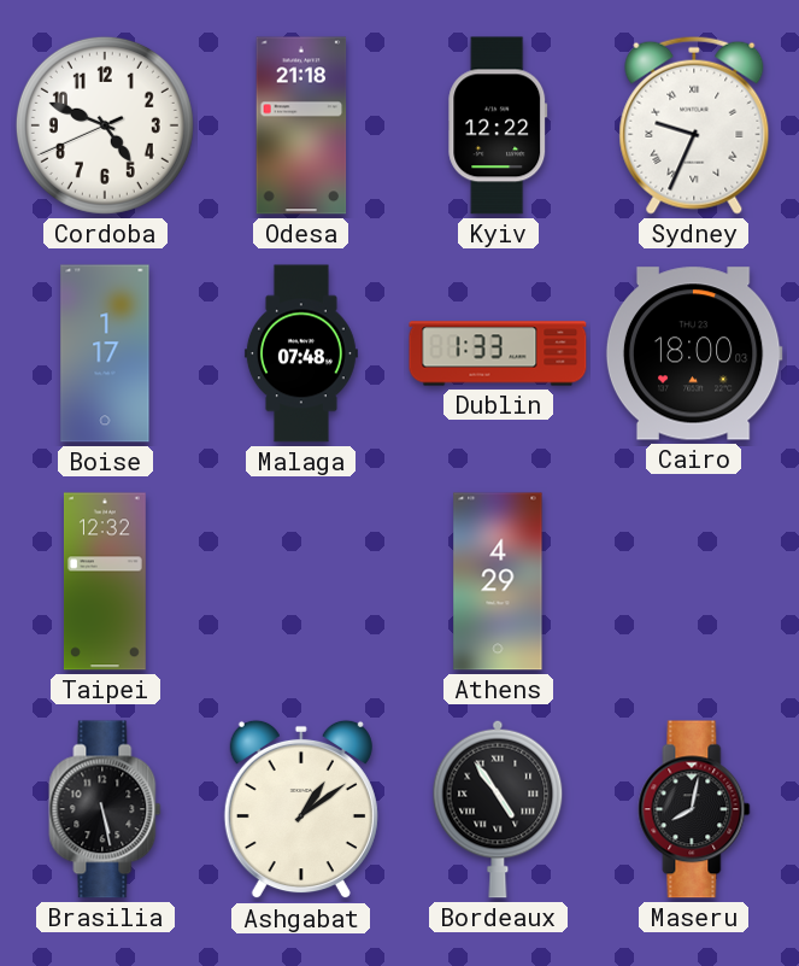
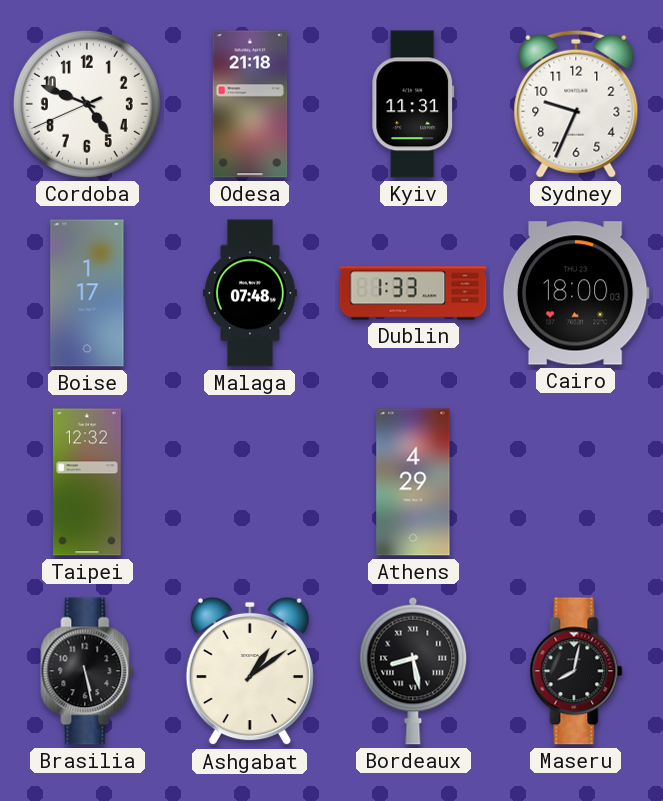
Kyiv: 12:22 -> 11:31
Sydney numerals: Roman -> Arabic
Bordeaux: 4:54 -> 8:28
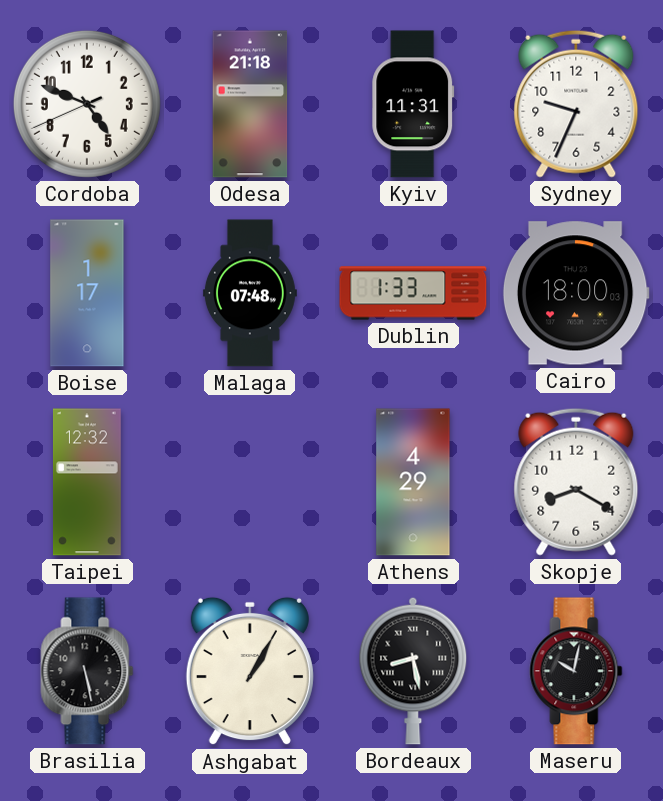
Skopje: none -> 8:20
Ashgabat: 1:09 -> 1:05
Maseru: 8:02 -> 10:02
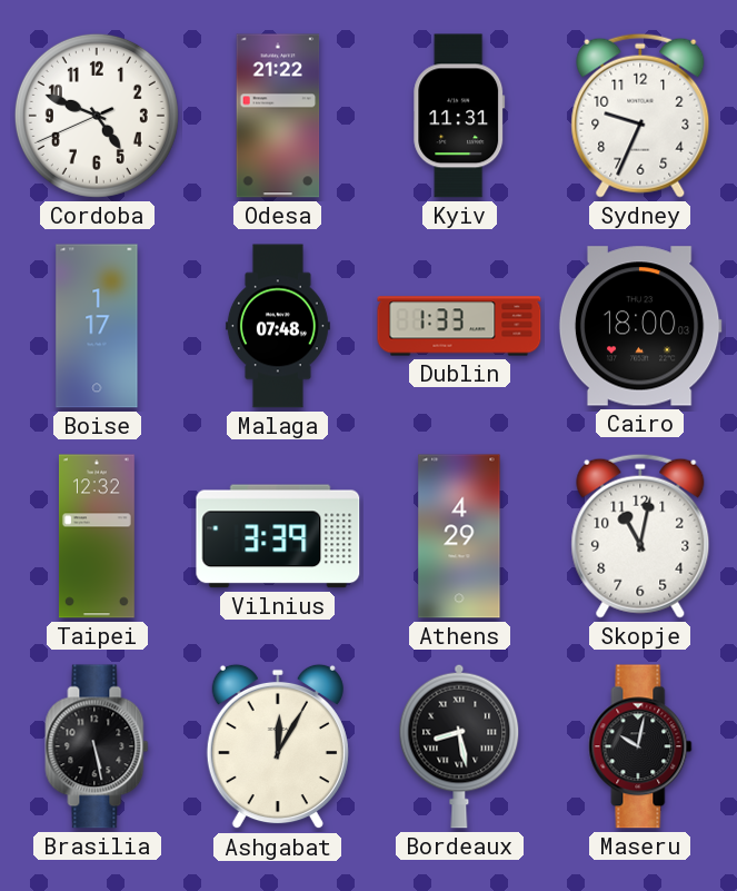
Odesa: 21:18 -> 21:22
Vilnius: none -> 3:39
Skopje: 8:20 -> 11:02
Ashgabat: 1:05 -> 12:05
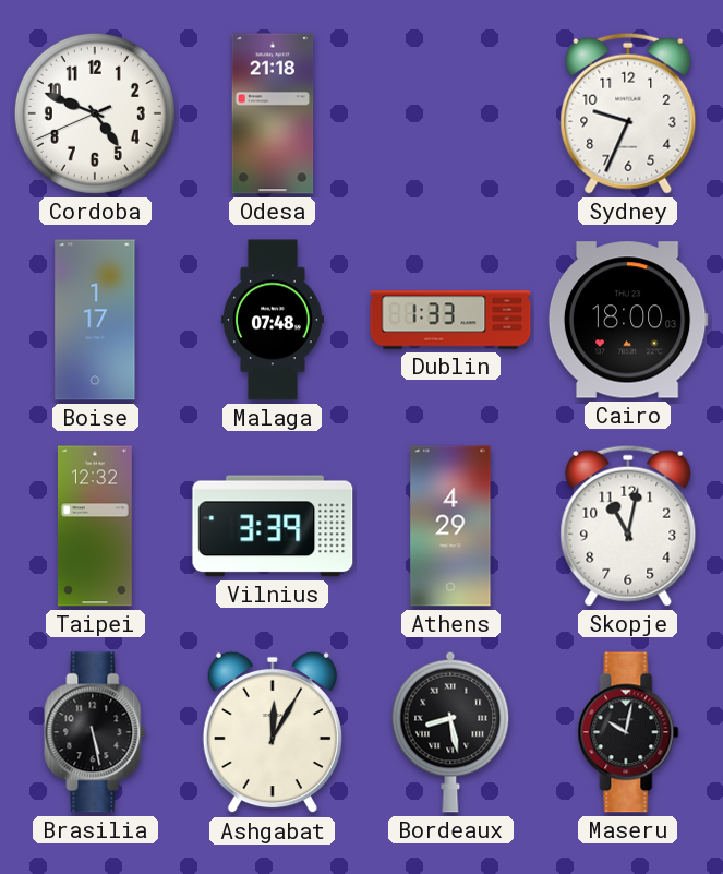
Odesa: 21:22 -> 21:18
Kyiv: 11:31 -> none
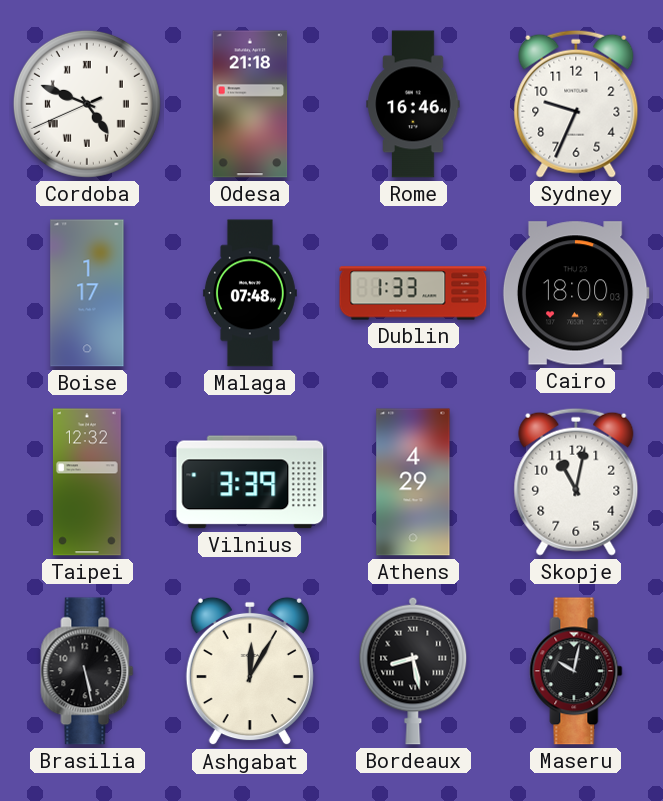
Cordoba numerals: Arabic -> Roman
Rome: none -> 16:46
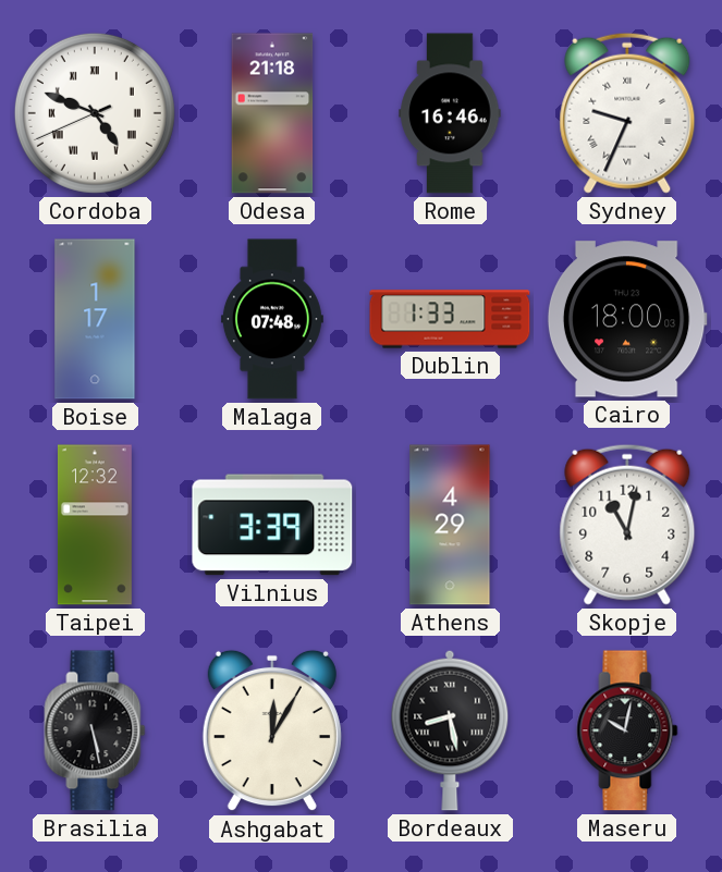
Sydney numerals: Arabic -> Roman
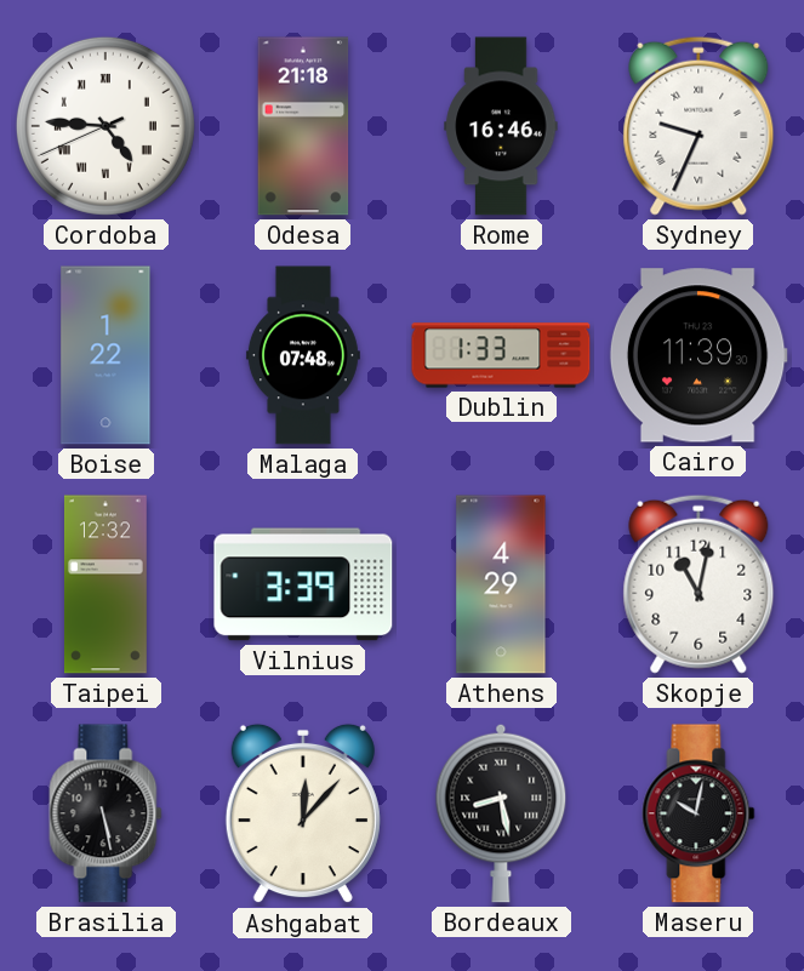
Cordoba: 4:48 -> 4:45
Boise: 1:17 -> 1:22
Cairo: 18:00 -> 11:39
Ashgabat: 12:05 -> 12:07
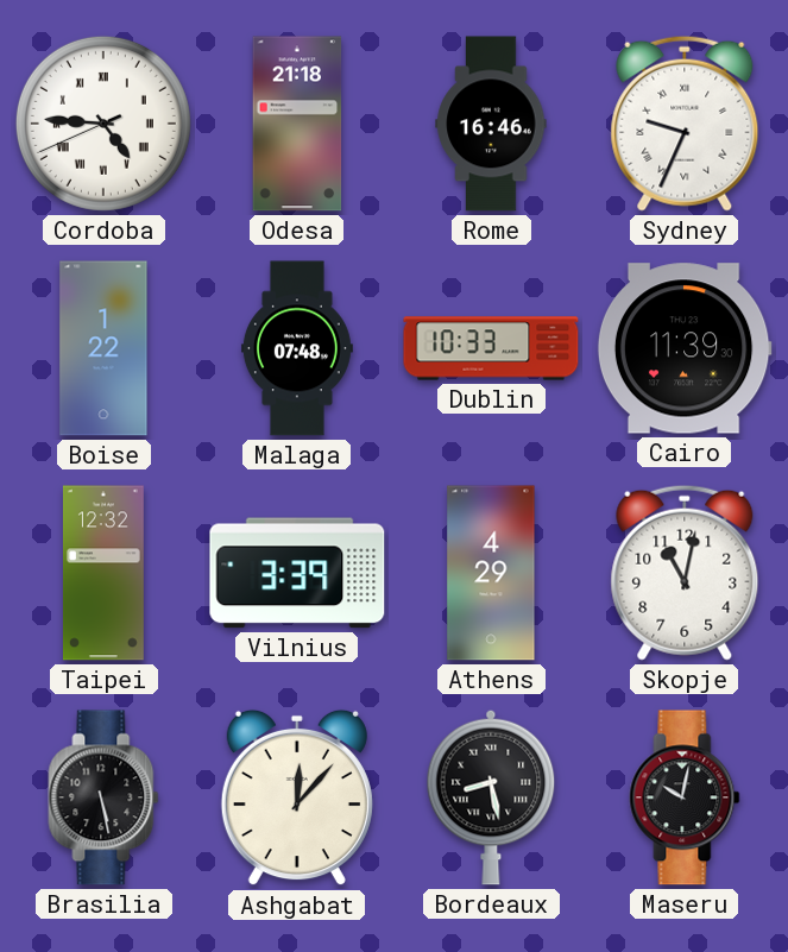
Dublin: 1:33 -> 10:33
